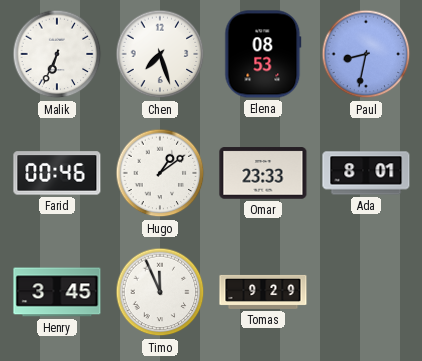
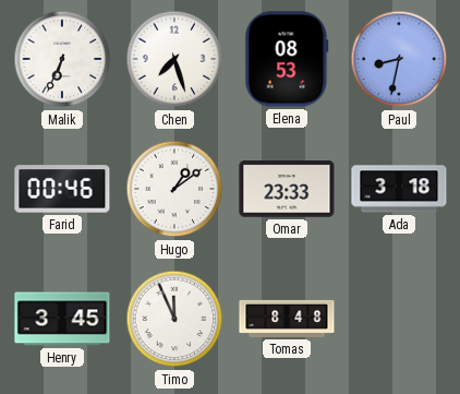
Ada: 8:01 -> 3:18
Tomas: 9:29 -> 8:48
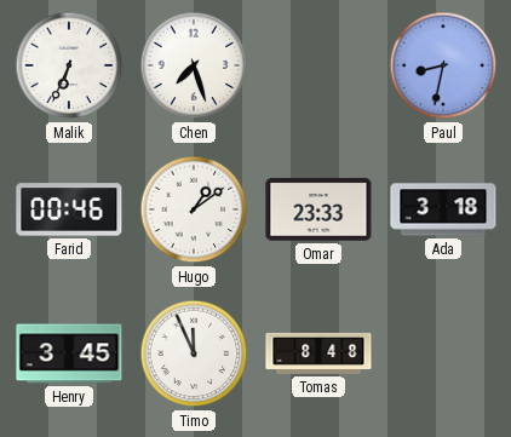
Elena: 08:53 -> none
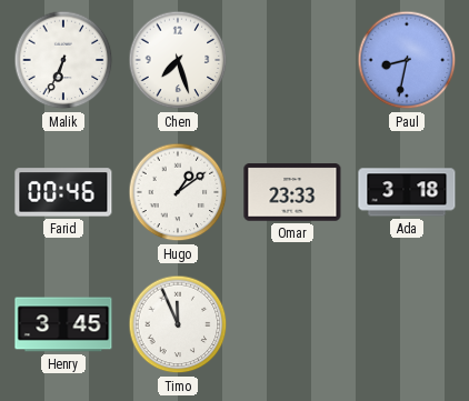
Tomas: 8:48 -> none
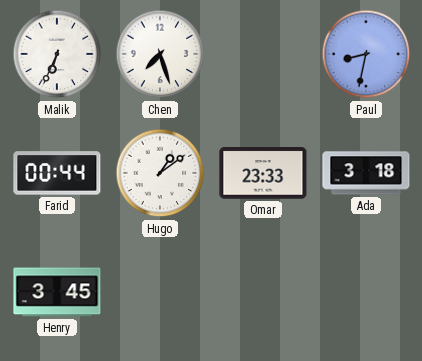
Farid: 00:46 -> 00:44
Timo: 11:56 -> none
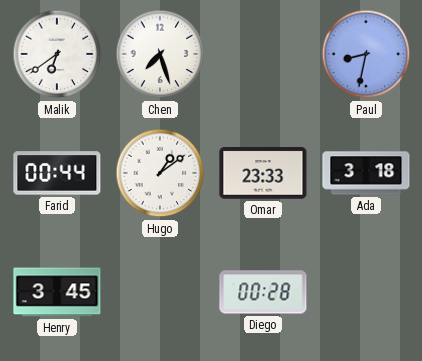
Malik: 6:34 -> 6:39
Diego: none -> 00:28
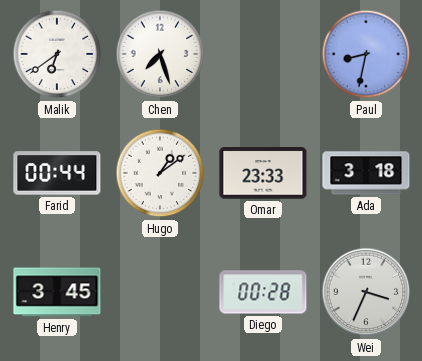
Wei: none -> 3:34
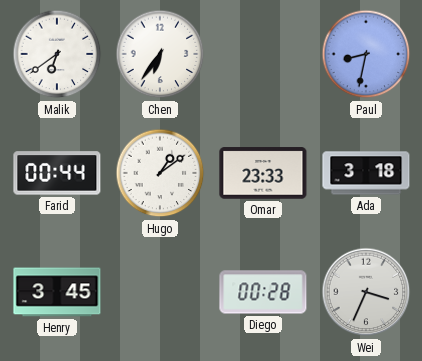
Chen: 7:27 -> 6:36
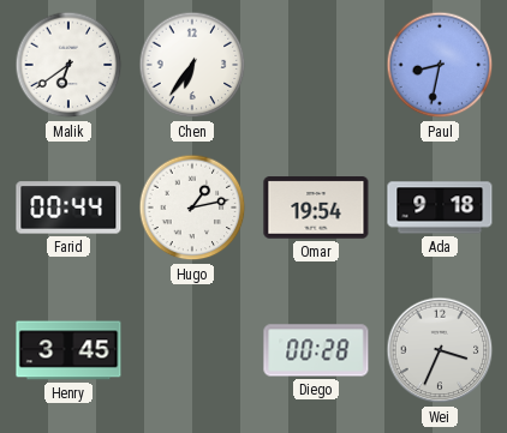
Hugo: 1:09 -> 1:13
Omar: 23:33 -> 19:54
Ada: 3:18 -> 9:18
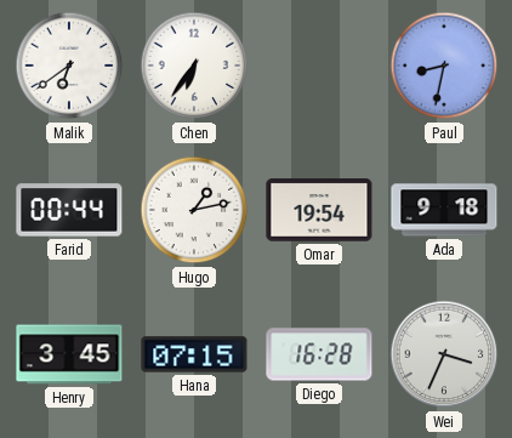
Hana: none -> 07:15
Diego: 00:28 -> 16:28
